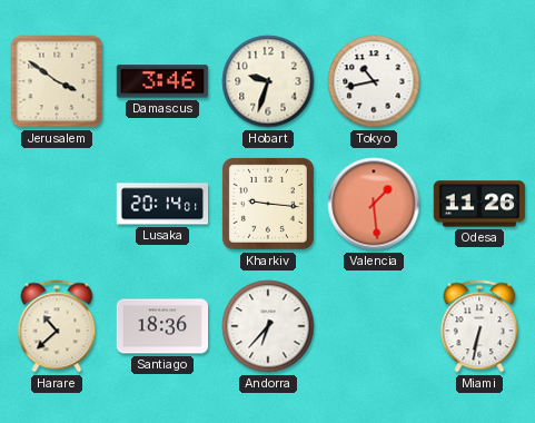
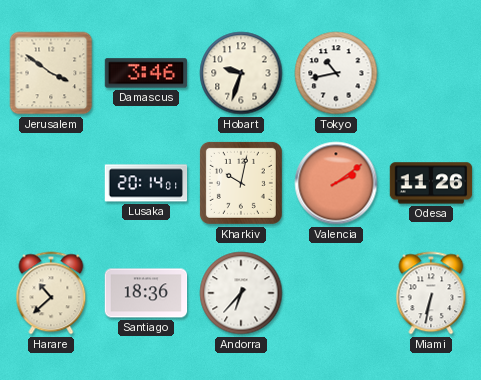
Kharkiv: 9:16 -> 10:02
Valencia: 1:29 -> 2:09
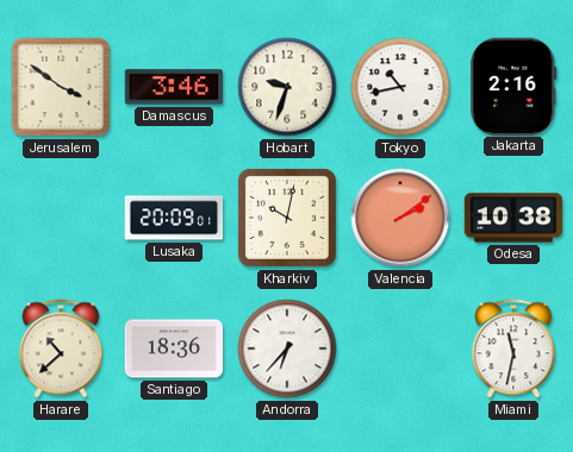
Jakarta: none -> 2:16
Lusaka: 20:14 -> 20:09
Odesa: 11:26 -> 10:38
Miami: 6:32 -> 11:32
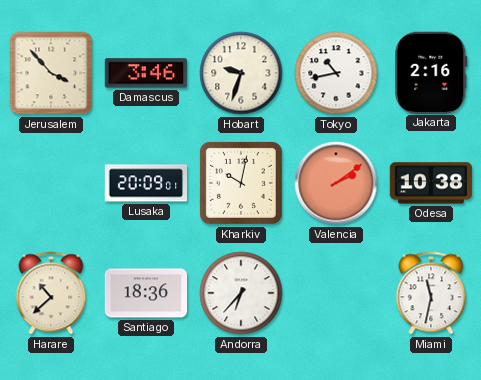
Jerusalem: 3:51 -> 3:53
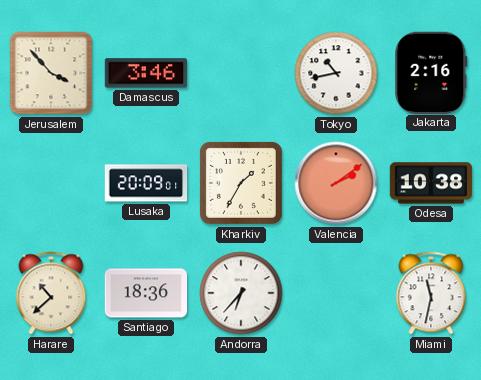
Hobart: 9:33 -> none
Kharkiv: 10:02 -> 1:35
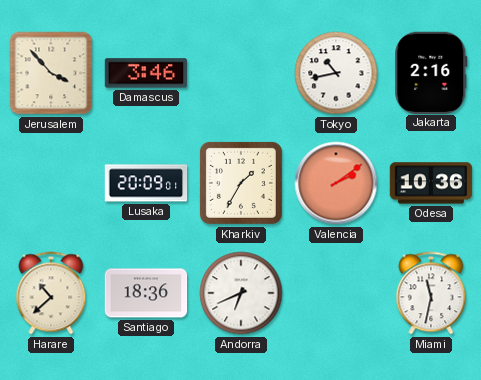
Odesa: 10:38 -> 10:36
Andorra: 6:37 -> 6:41
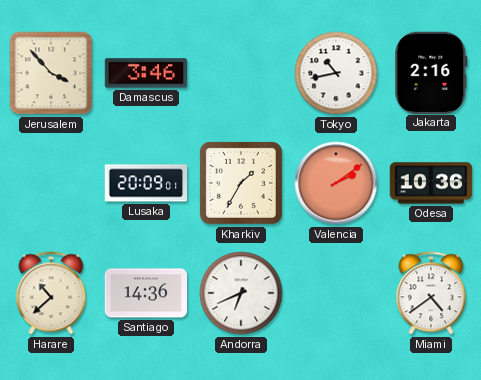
Santiago: 18:36 -> 14:36
Miami: 11:32 -> 4:39
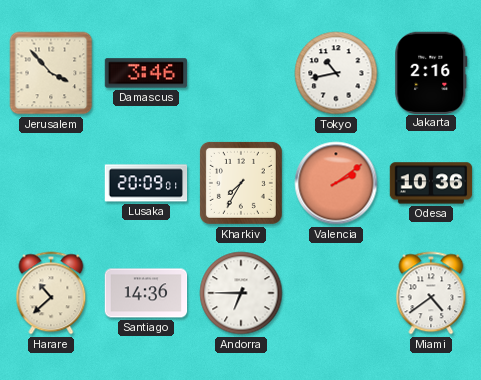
Kharkiv: 1:35 -> 7:35
Andorra: 6:41 -> 6:45
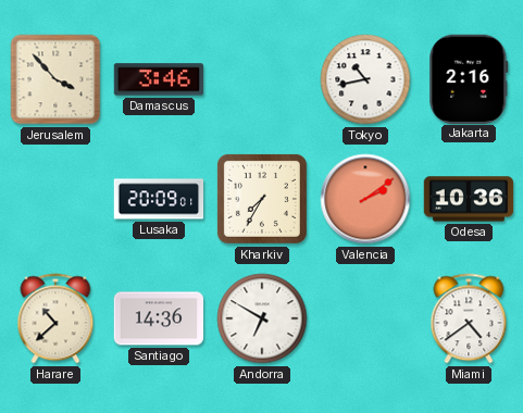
Andorra: 6:45 -> 6:50
